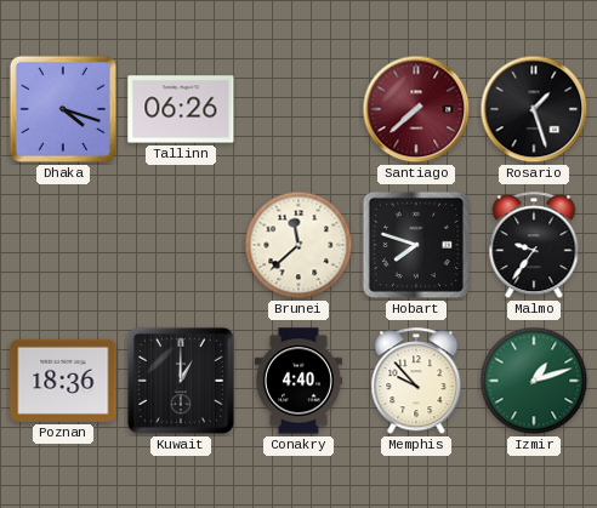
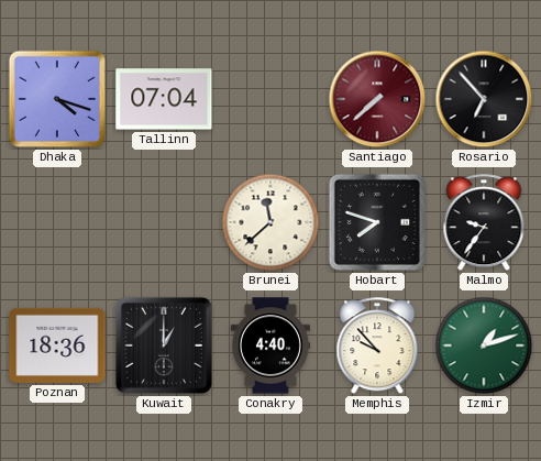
Tallinn: 06:26 -> 07:04
Rosario: 1:27 -> 6:53
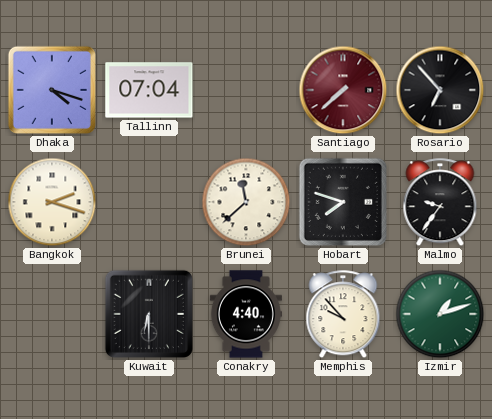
Bangkok: none -> 2:18
Poznan: 18:36 -> none
Kuwait: 1:00 -> 6:30
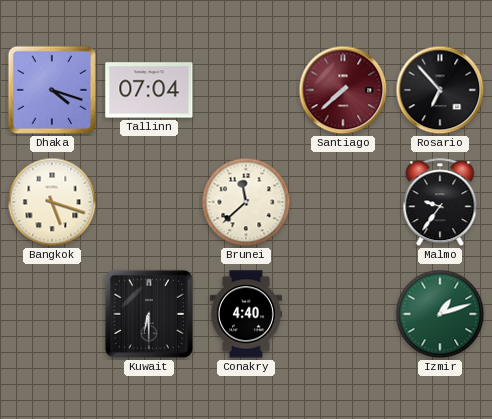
Bangkok: 2:18 -> 5:18
Hobart: 7:48 -> none
Memphis: 9:53 -> none
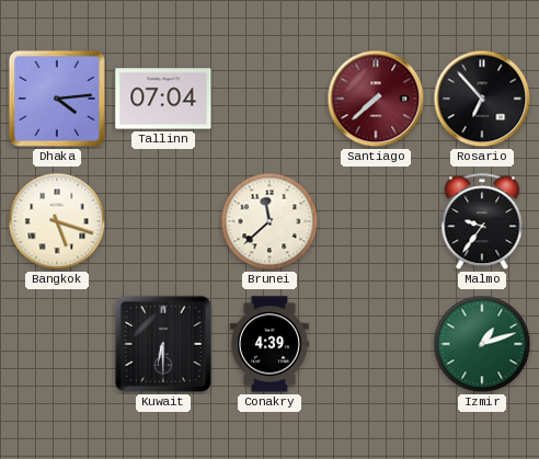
Dhaka: 4:18 -> 4:14
Conakry: 4:40 -> 4:39
